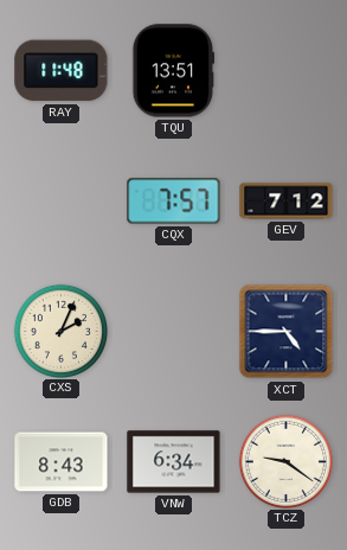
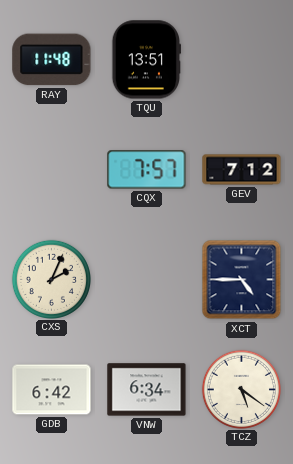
GDB: 8:43 -> 6:42
TCZ: 9:21 -> 5:21
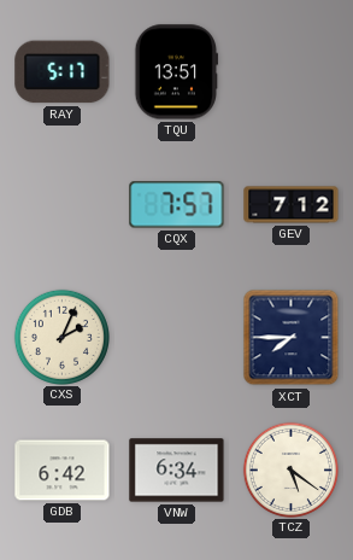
RAY: 11:48 -> 5:17
XCT: 4:45 -> 7:45
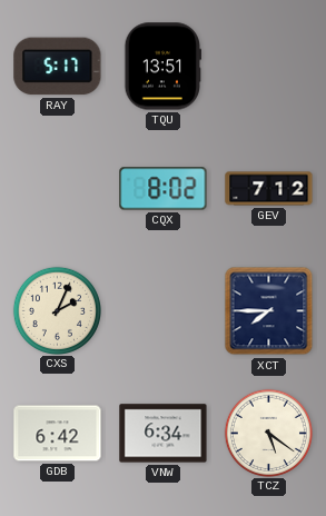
CQX: 7:57 -> 8:02
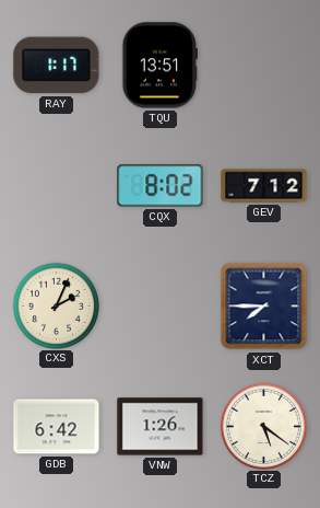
RAY: 5:17 -> 1:17
VNW: 6:34 -> 1:26
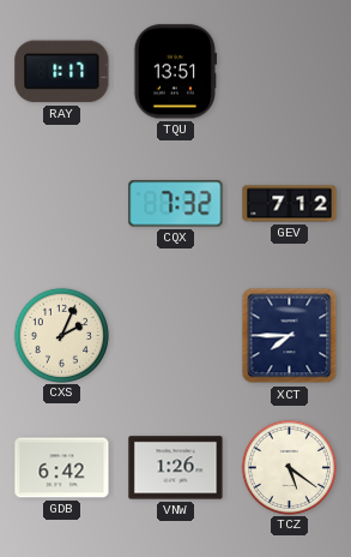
CQX: 8:02 -> 7:32
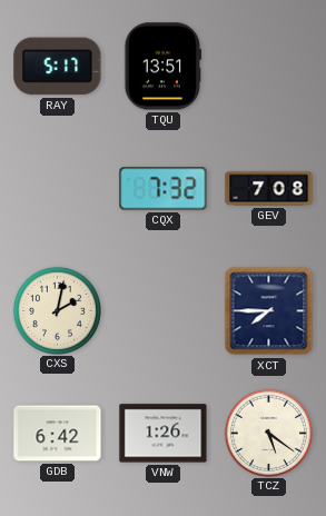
RAY: 1:17 -> 5:17
GEV: 7:12 -> 7:08
CXS: 2:04 -> 2:02
